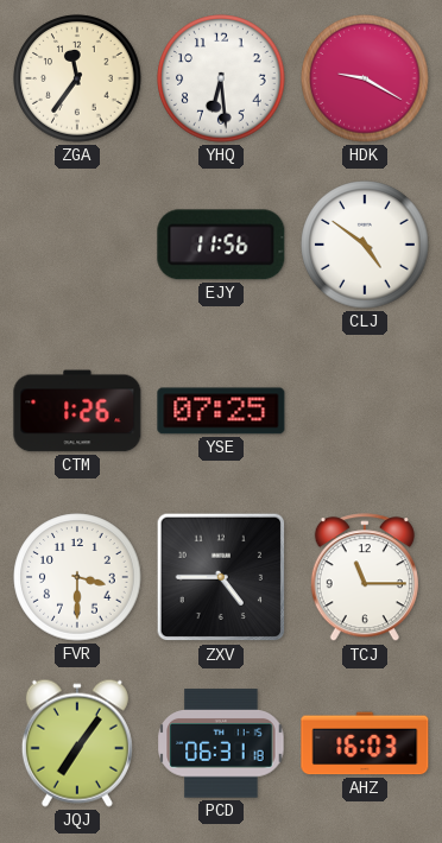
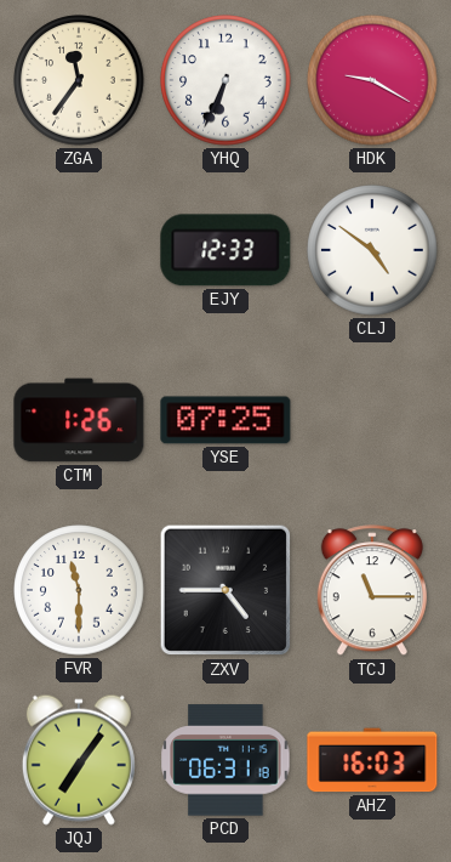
YHQ: 6:29 -> 6:34
EJY: 11:56 -> 12:33
FVR: 3:30 -> 11:30
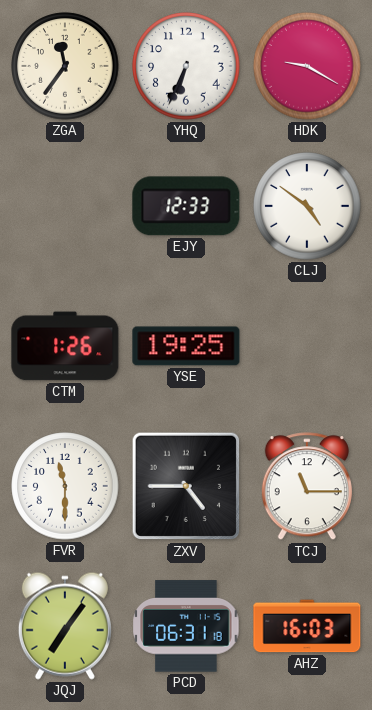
YSE: 07:25 -> 19:25
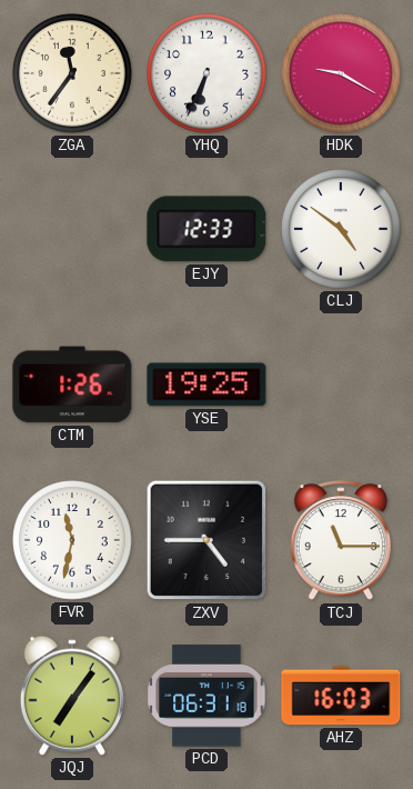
FVR: 11:30 -> 11:32
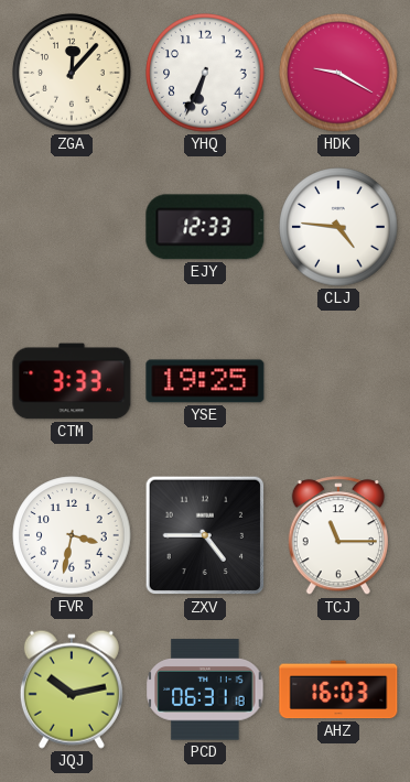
ZGA: 11:36 -> 12:07
CLJ: 4:51 -> 4:46
CTM: 1:26 -> 3:33
FVR: 11:32 -> 3:32
JQJ: 7:06 -> 10:13
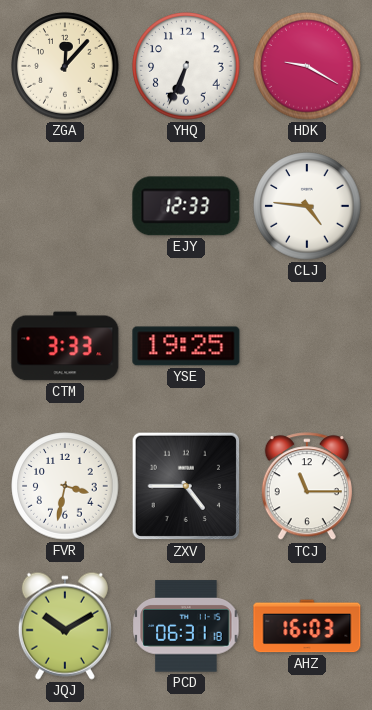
JQJ: 10:13 -> 10:10
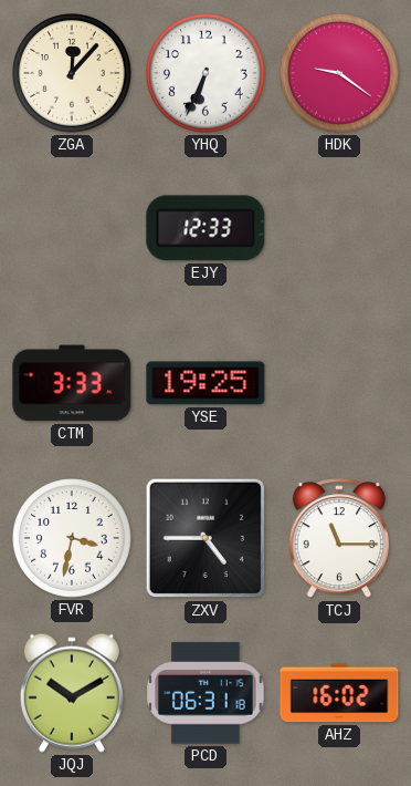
HDK: 9:20 -> 9:21
CLJ: 4:46 -> none
AHZ: 16:03 -> 16:02
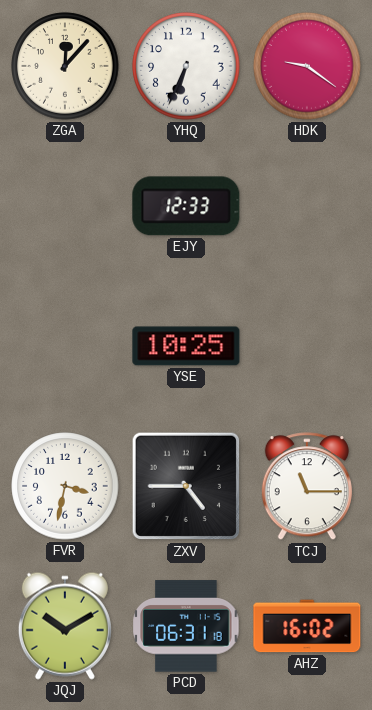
CTM: 3:33 -> none
YSE: 19:25 -> 10:25
